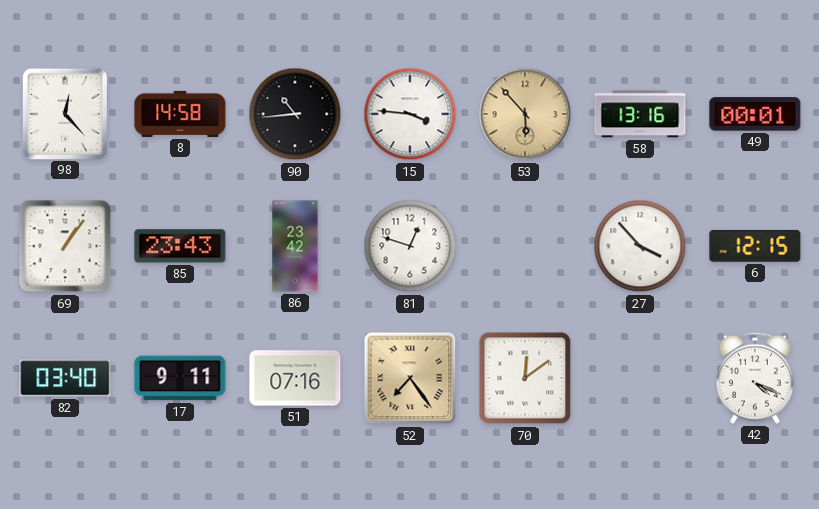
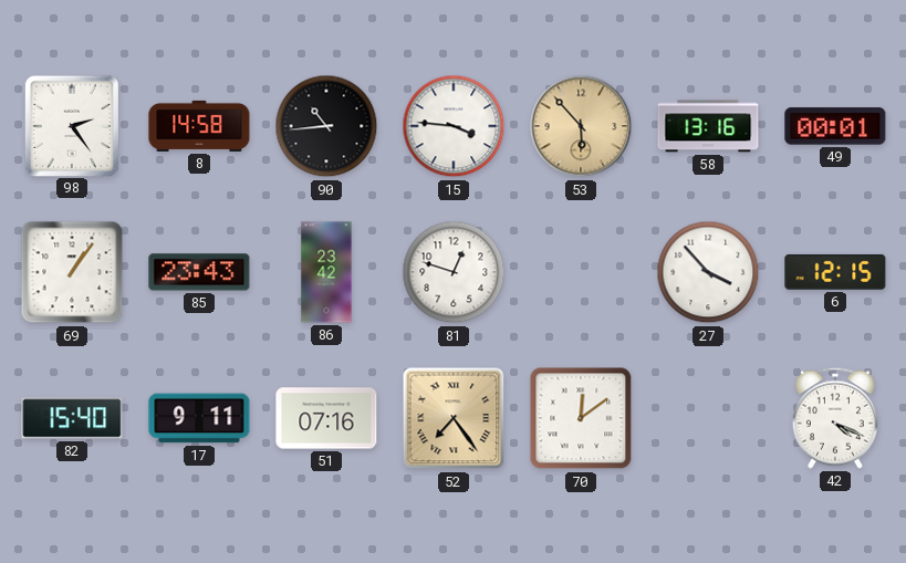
98: 12:23 -> 2:24
82: 03:40 -> 15:40
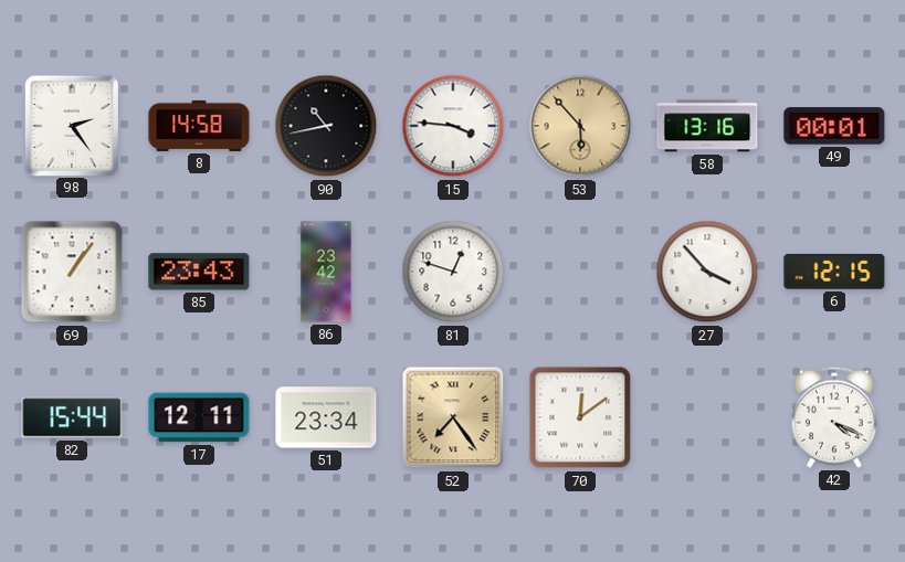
90: 10:44 -> 10:43
82: 15:40 -> 15:44
17: 9:11 -> 12:11
51: 07:16 -> 23:34
